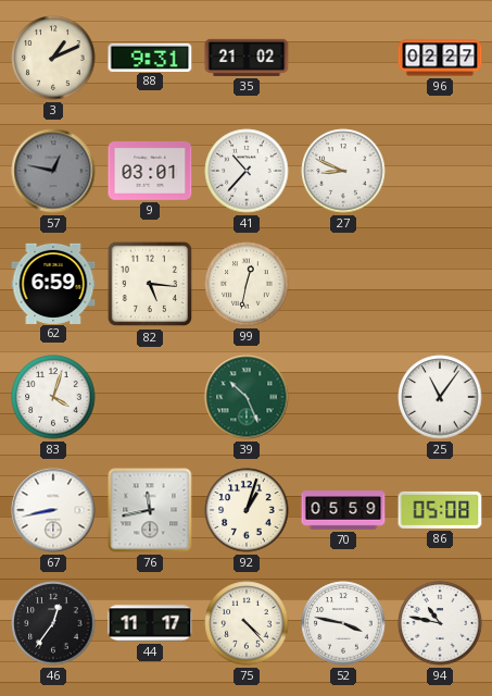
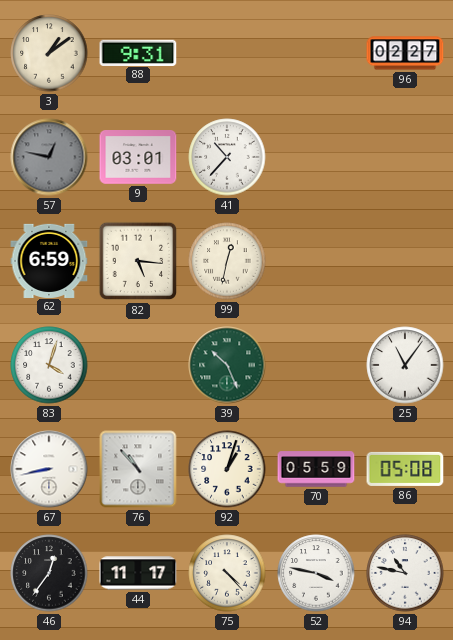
3: 1:11 -> 1:09
35: 21:02 -> none
27: 8:49 -> none
76: 11:43 -> 10:53
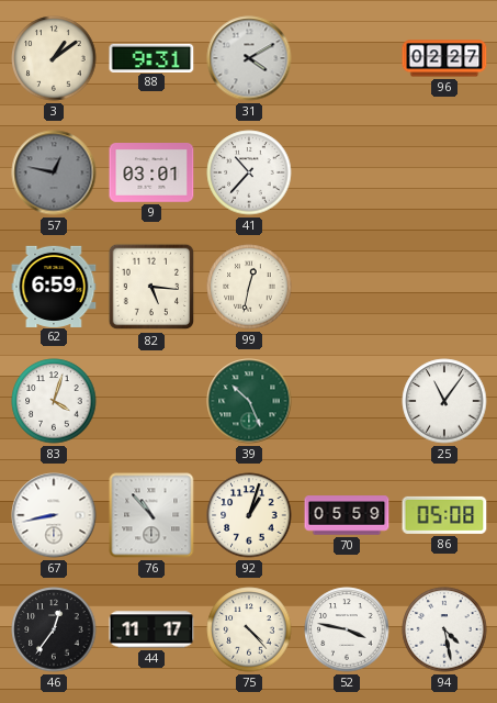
31: none -> 4:10
94: 10:47 -> 4:28
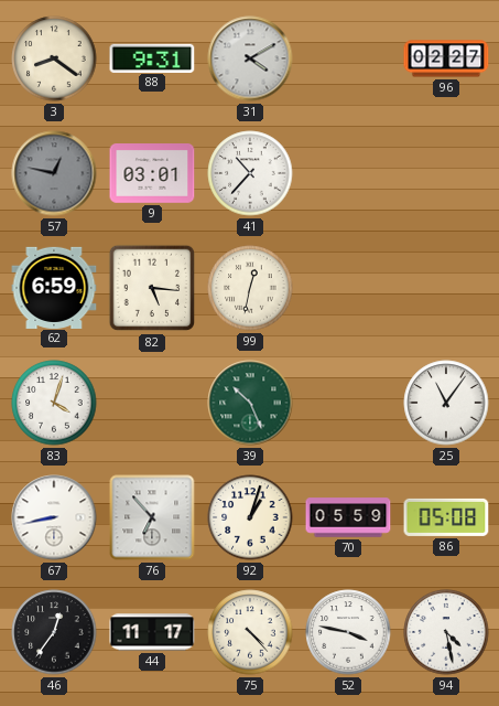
3: 1:09 -> 8:21
76: 10:53 -> 6:53
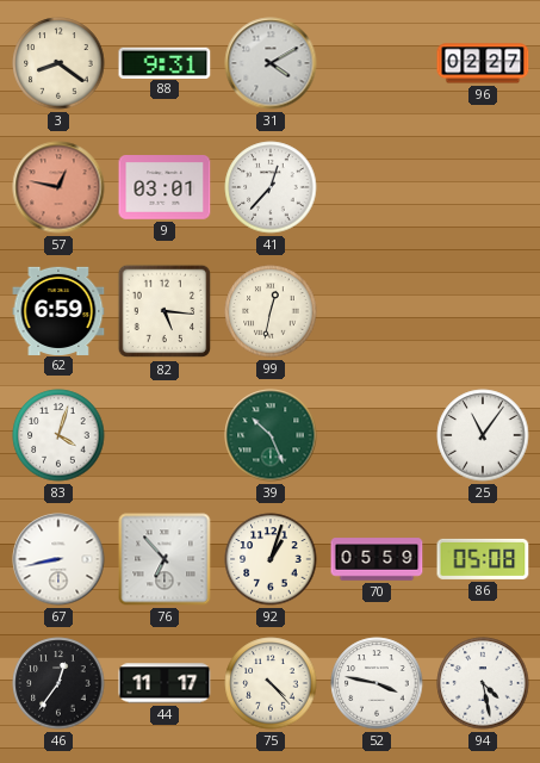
57 dial: grey -> salmon
41: 10:37 -> 12:37
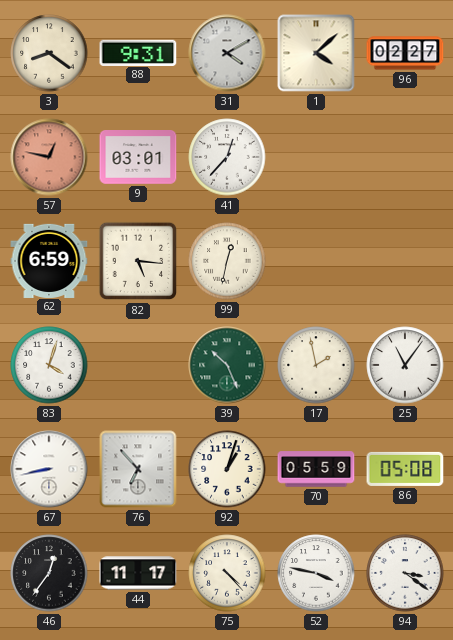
1: none -> 4:08
17: none -> 1:58
94: 4:28 -> 3:21
